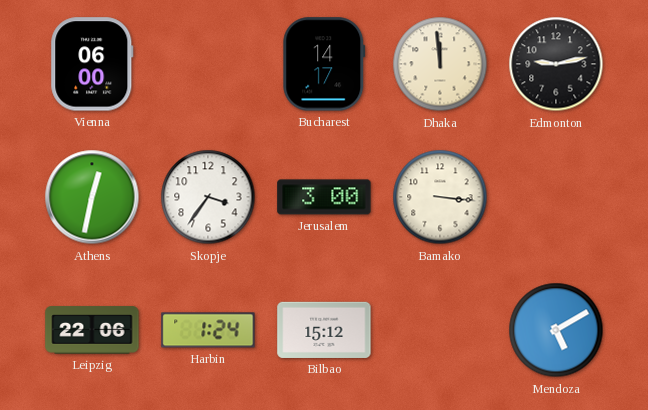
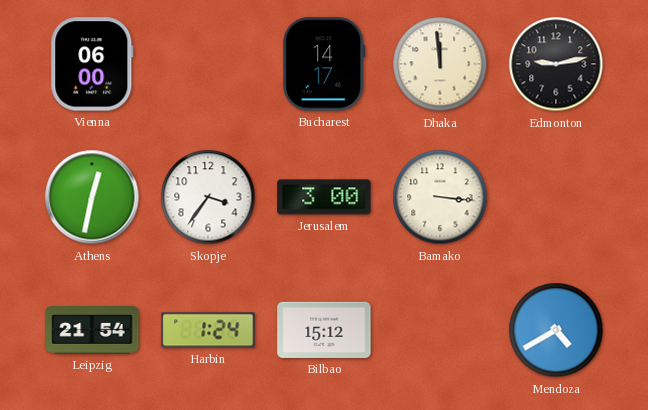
Leipzig: 22:06 -> 21:54
Mendoza: 5:10 -> 4:40
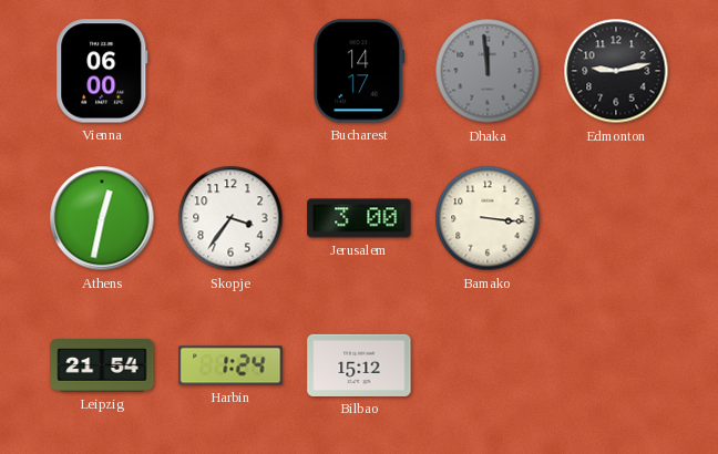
Dhaka dial: cream -> grey
Mendoza: 4:40 -> none
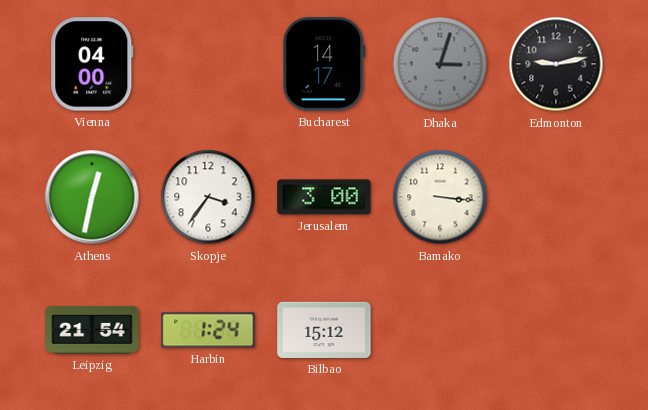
Vienna: 06:00 -> 04:00
Dhaka: 11:59 -> 3:03
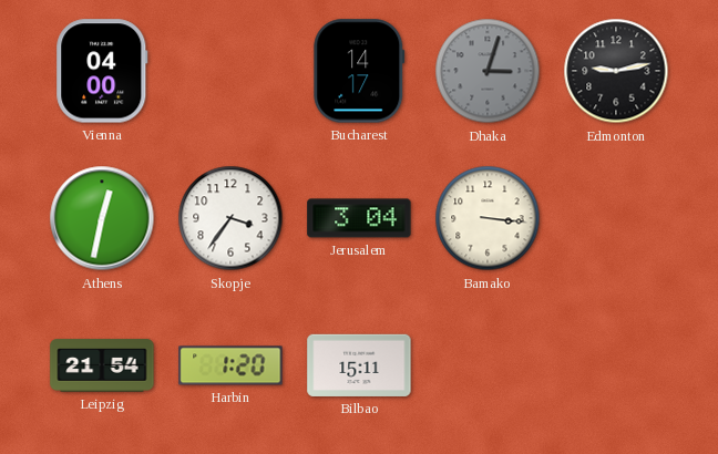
Jerusalem: 3:00 -> 3:04
Harbin: 1:24 -> 1:20
Bilbao: 15:12 -> 15:11
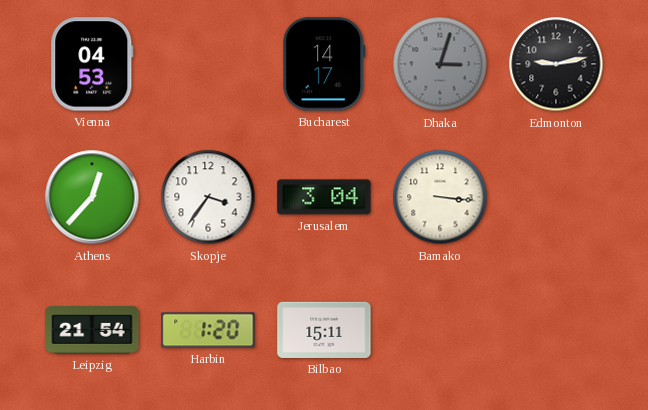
Vienna: 04:00 -> 04:53
Athens: 12:32 -> 12:37
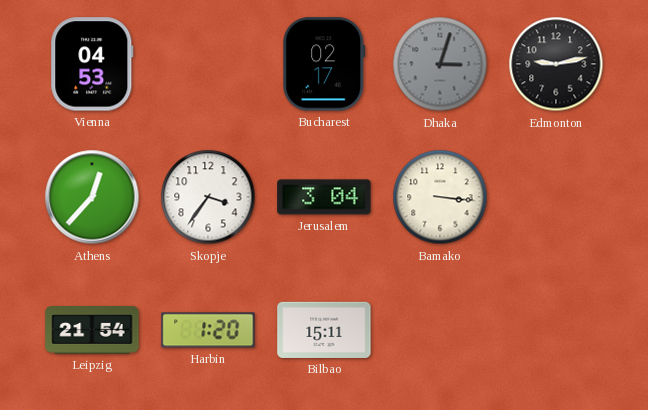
Bucharest: 14:17 -> 02:17
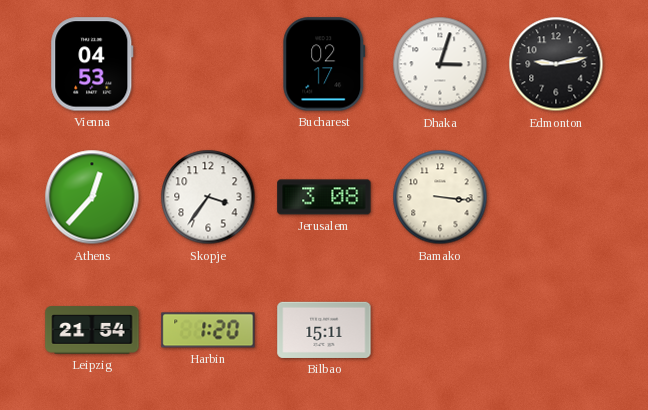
Dhaka dial: grey -> white
Jerusalem: 3:04 -> 3:08
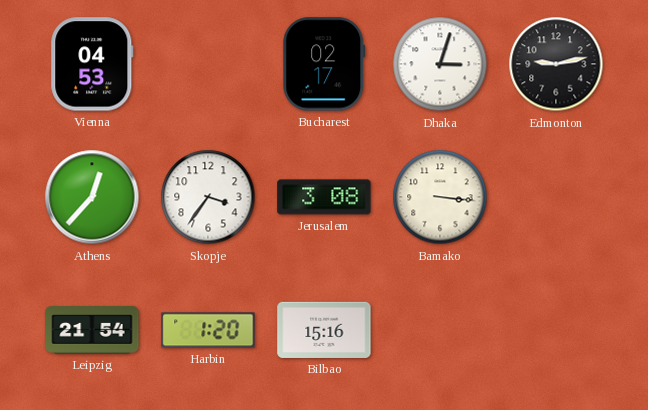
Bilbao: 15:11 -> 15:16
